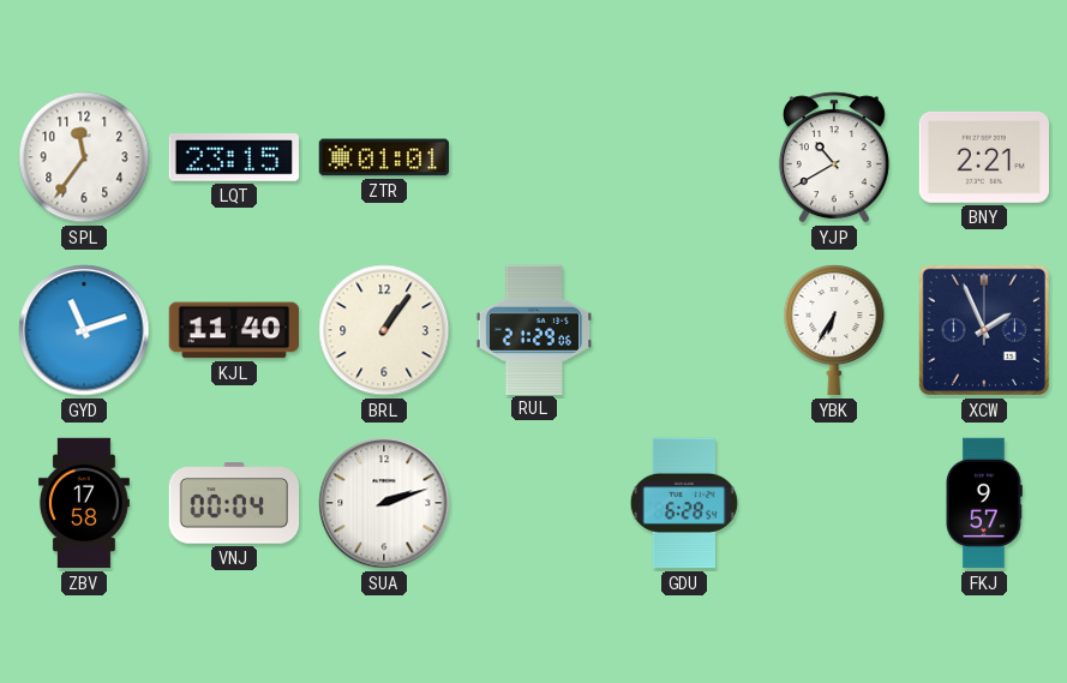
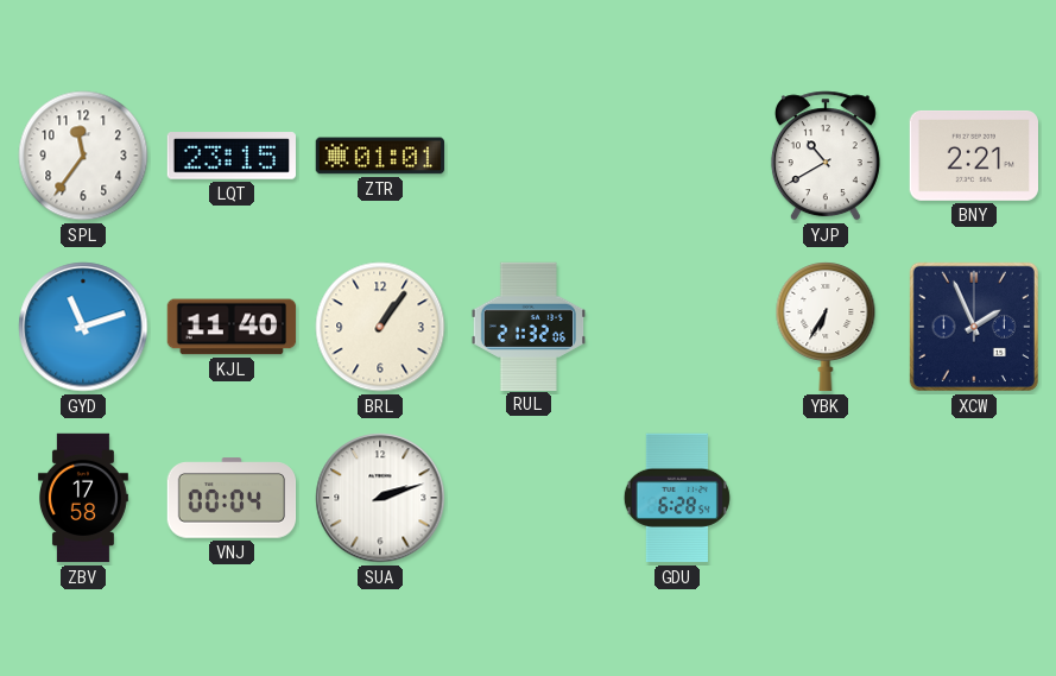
RUL: 21:29 -> 21:32
FKJ: 9:57 -> none
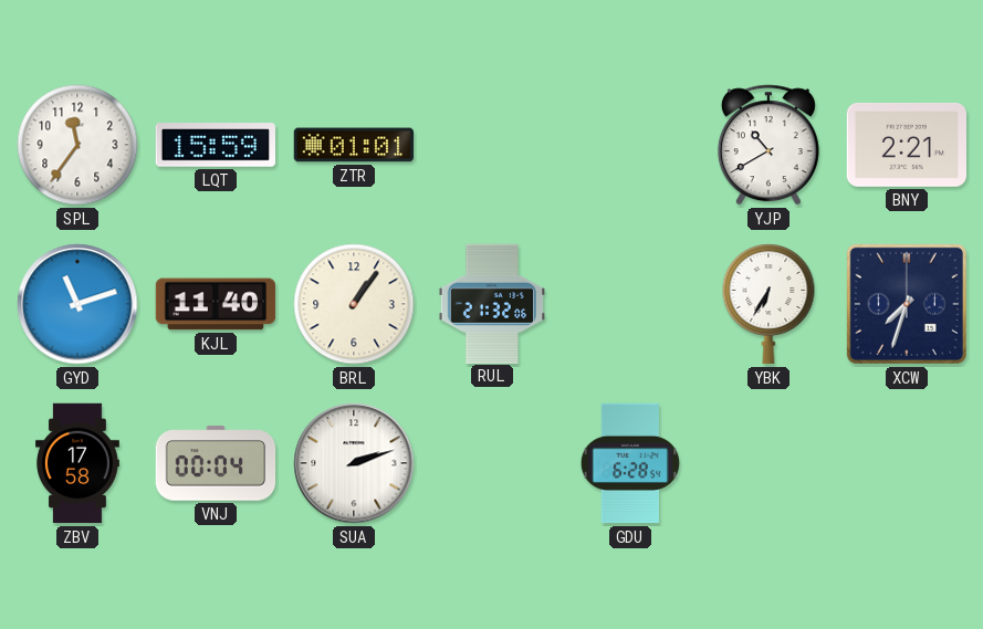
LQT: 23:15 -> 15:59
XCW: 1:56 -> 7:33
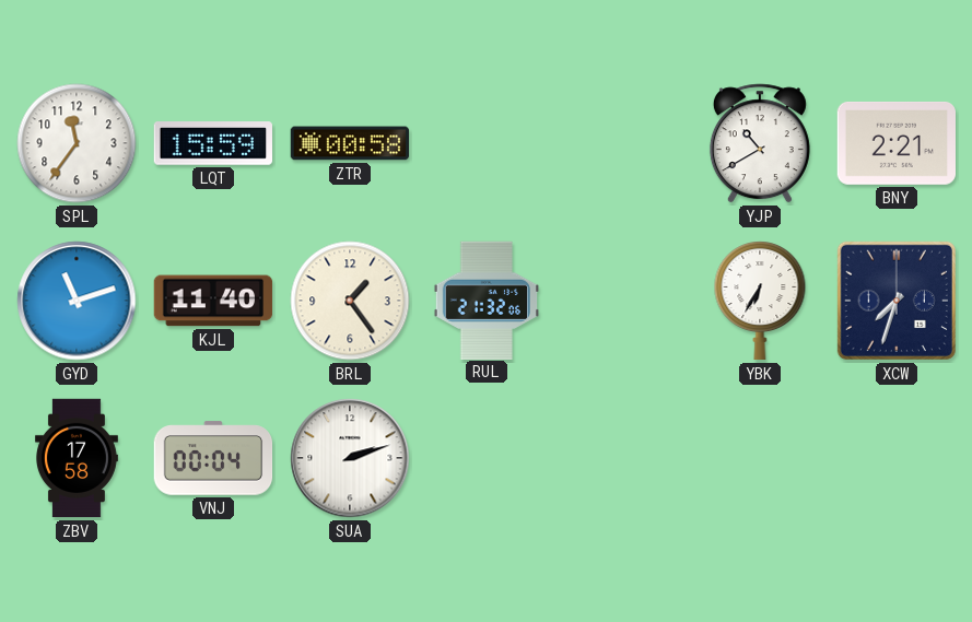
ZTR: 01:01 -> 00:58
BRL: 1:06 -> 1:24
GDU: 6:28 -> none
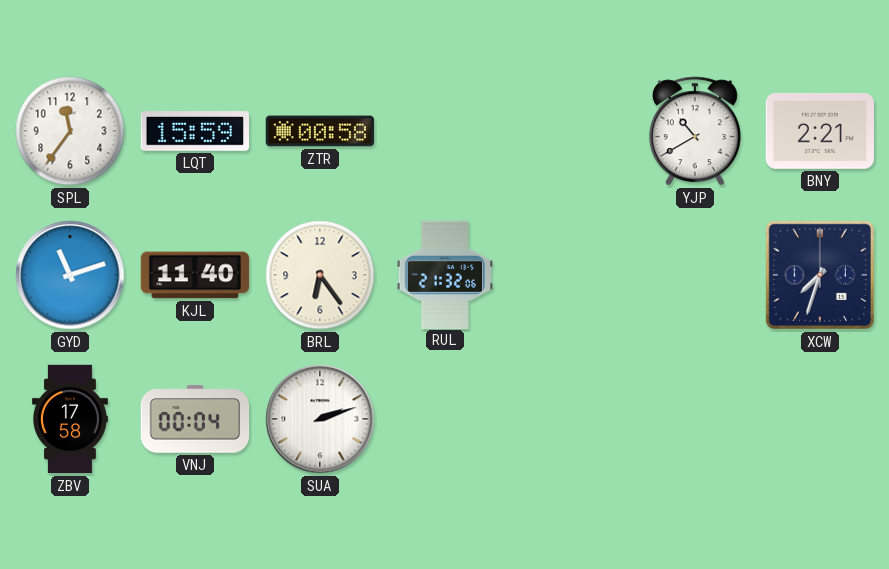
BRL: 1:24 -> 6:24
YBK: 6:35 -> none
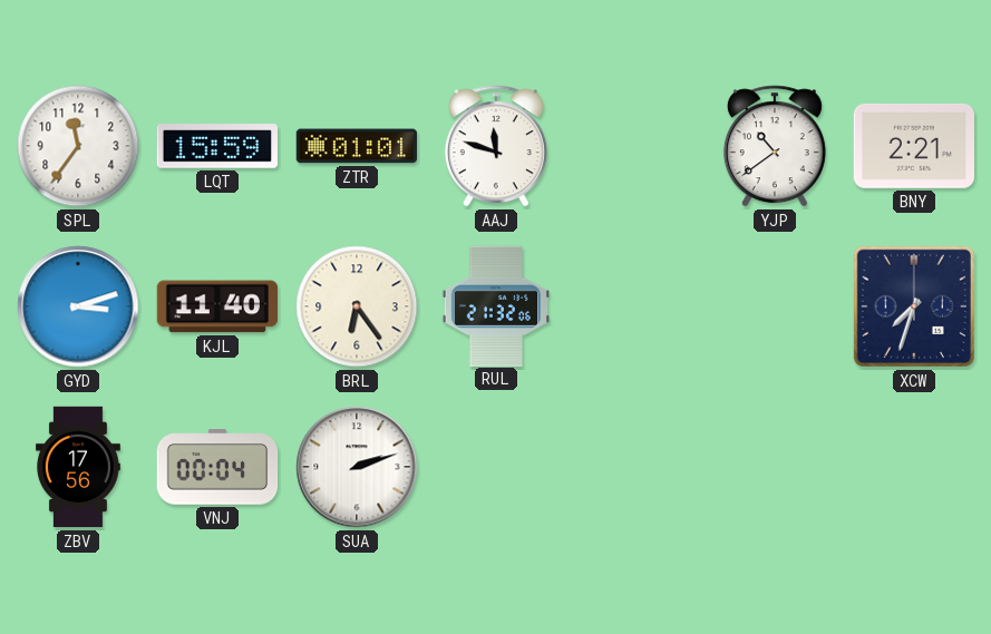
ZTR: 00:58 -> 01:01
AAJ: none -> 11:48
YJP: 10:40 -> 10:39
GYD: 11:12 -> 3:12
ZBV: 17:58 -> 17:56
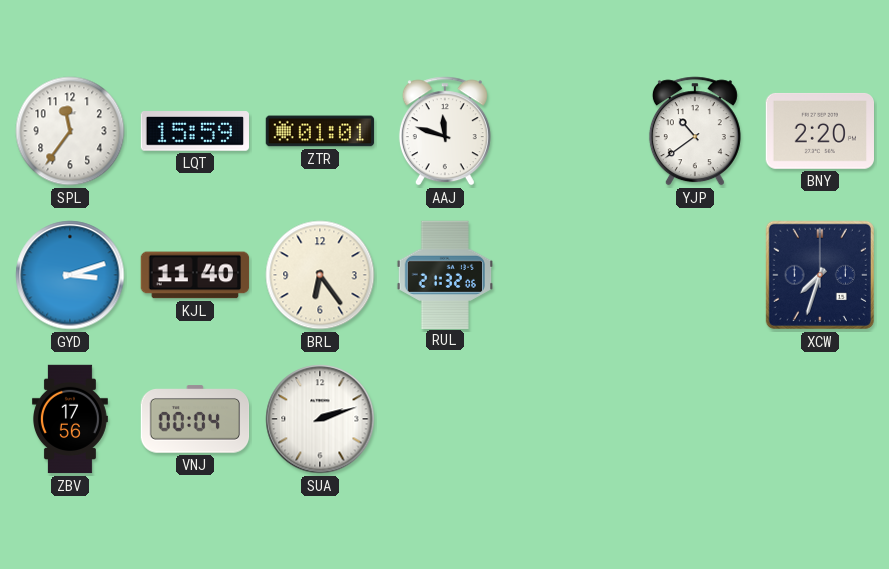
BNY: 2:21 -> 2:20
